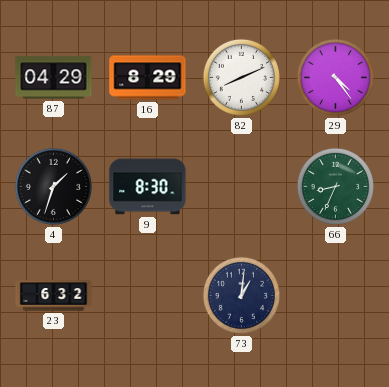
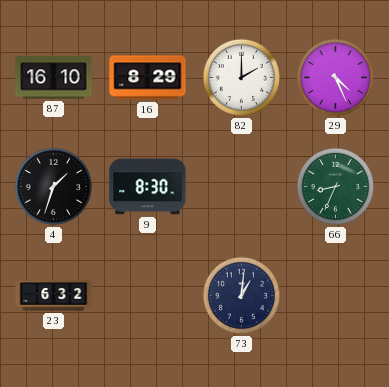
87: 04:29 -> 16:10
82: 8:11 -> 2:00
29: 4:24 -> 4:26
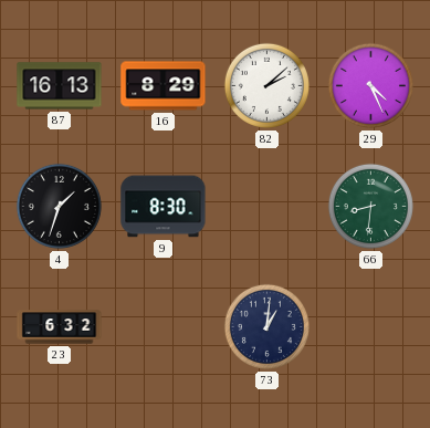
87: 16:10 -> 16:13
82: 2:00 -> 2:08
66: 8:34 -> 8:31
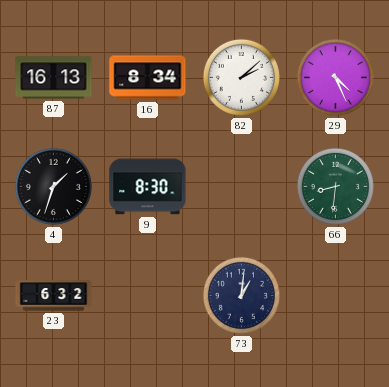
16: 8:29 -> 8:34
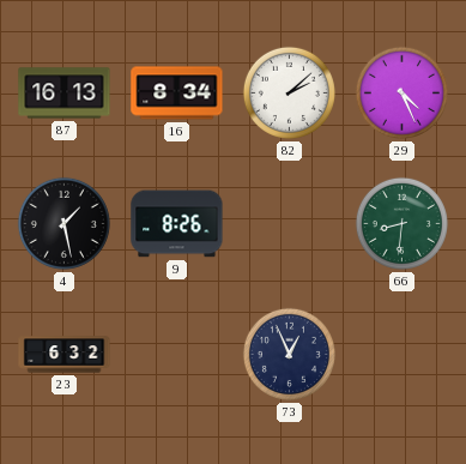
4: 1:33 -> 1:28
9: 8:30 -> 8:26
73: 1:01 -> 12:56
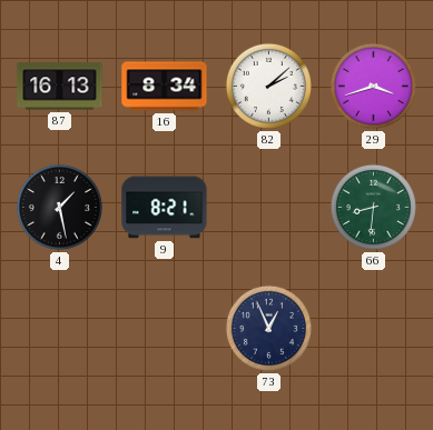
29: 4:26 -> 3:42
9: 8:26 -> 8:21
23: 6:32 -> none
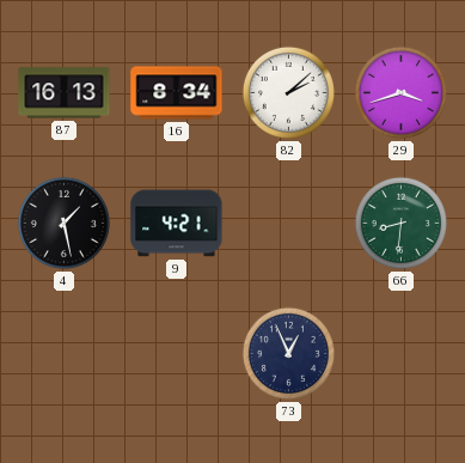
9: 8:21 -> 4:21
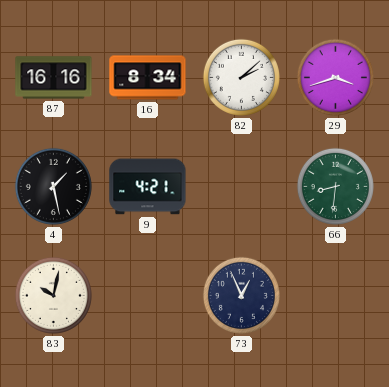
87: 16:13 -> 16:16
83: none -> 10:02
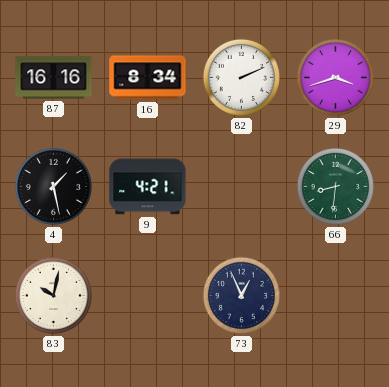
82: 2:08 -> 2:11
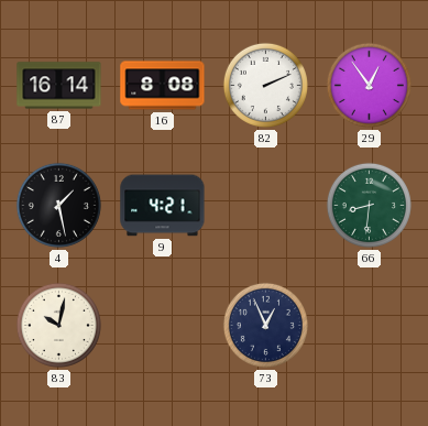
87: 16:16 -> 16:14
16: 8:34 -> 8:08
29: 3:42 -> 12:54
